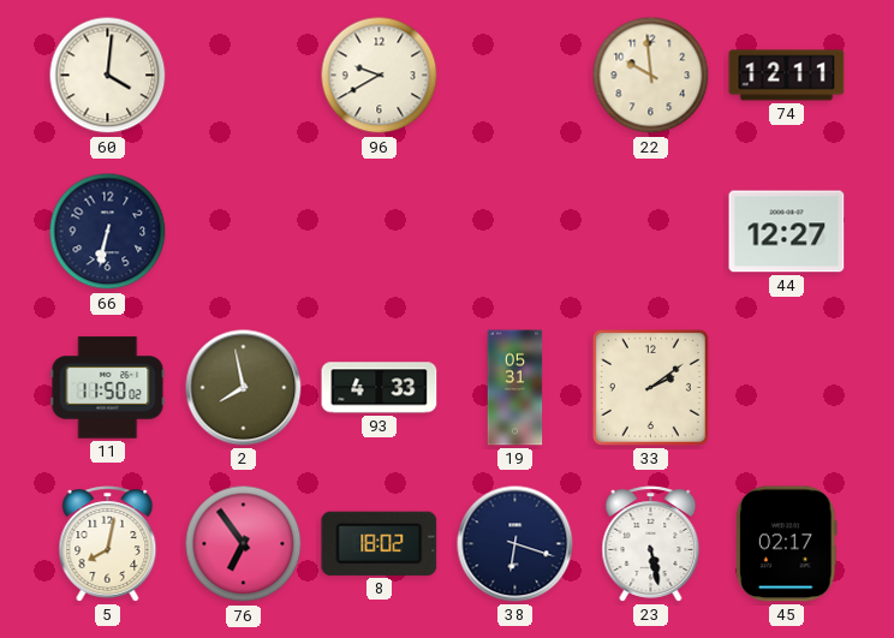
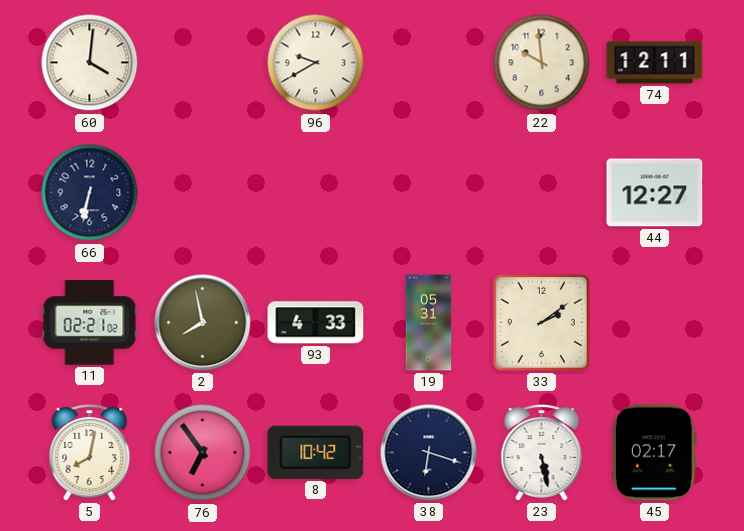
11: 11:50 -> 02:21
8: 18:02 -> 10:42
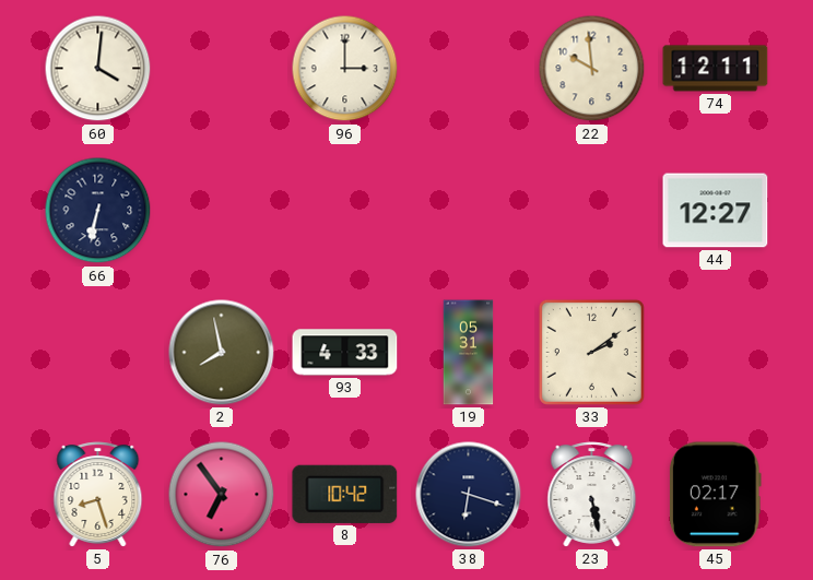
96: 9:40 -> 3:00
11: 02:21 -> none
5: 8:02 -> 8:27
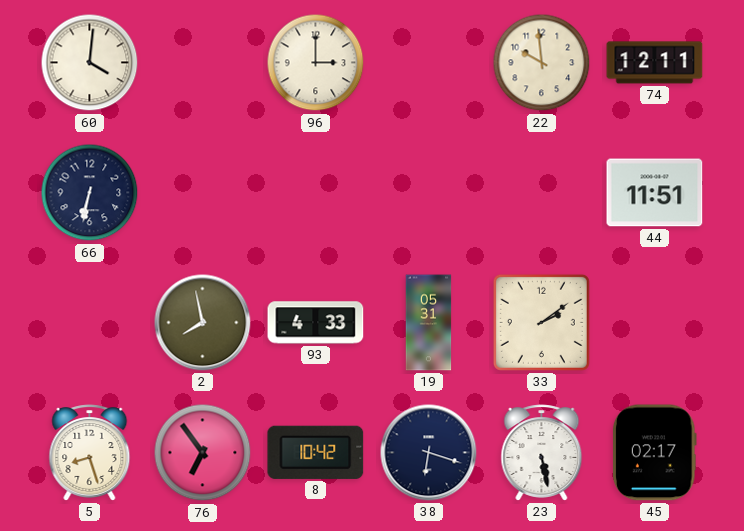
44: 12:27 -> 11:51
